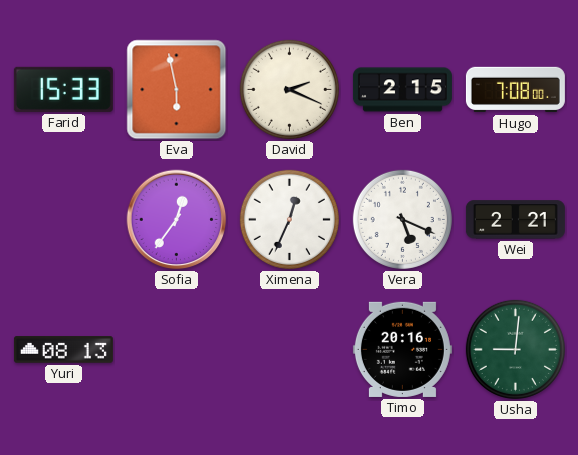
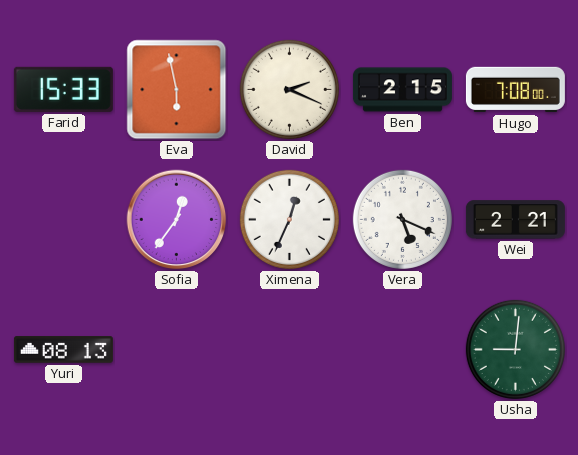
Timo: 20:16 -> none
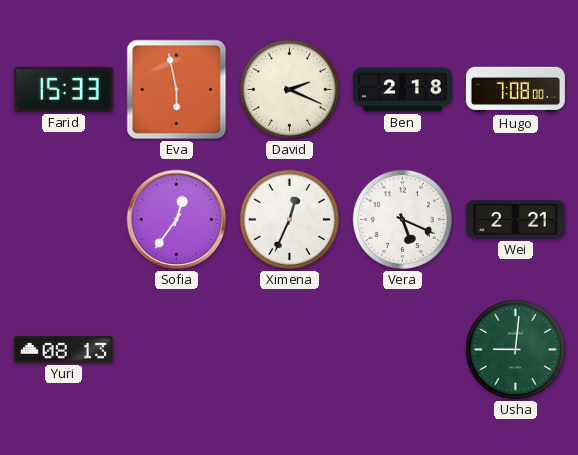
Ben: 2:15 -> 2:18
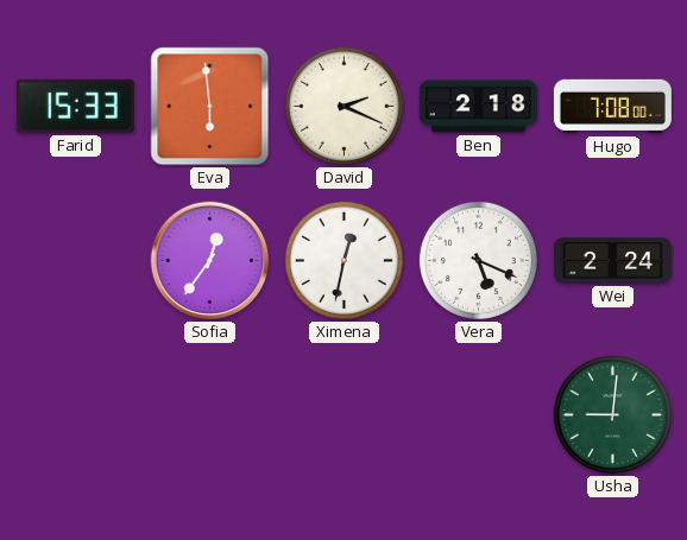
Eva: 5:58 -> 5:59
Ximena: 12:34 -> 12:32
Wei: 2:21 -> 2:24
Yuri: 08:13 -> none
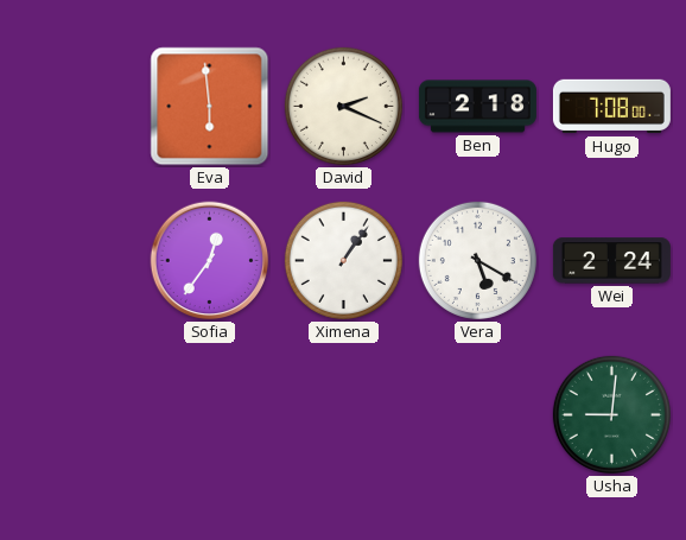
Farid: 15:33 -> none
Ximena: 12:32 -> 1:06
Vera: 5:19 -> 5:20
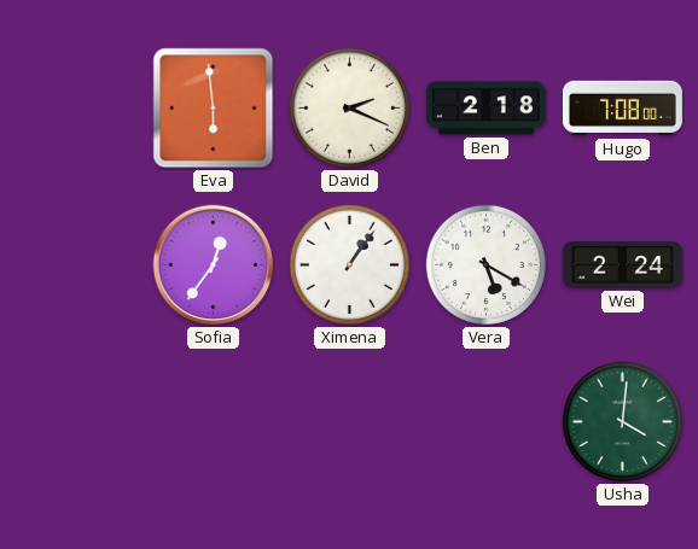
Usha: 9:01 -> 4:01
